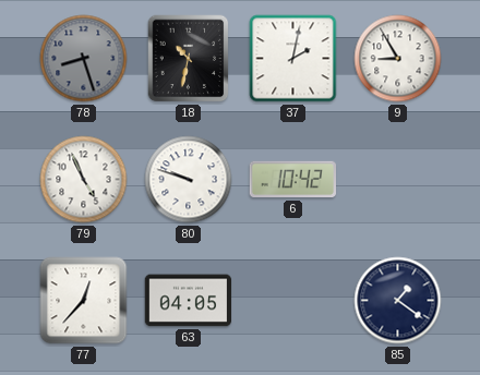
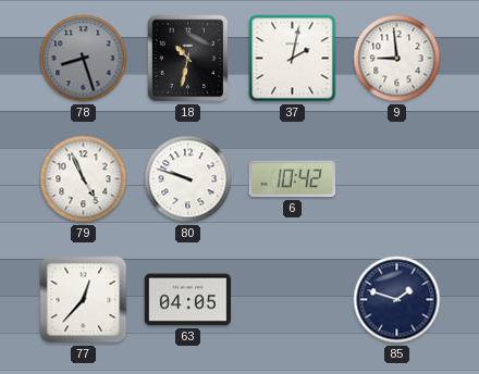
9: 8:55 -> 8:59
85: 1:21 -> 1:48
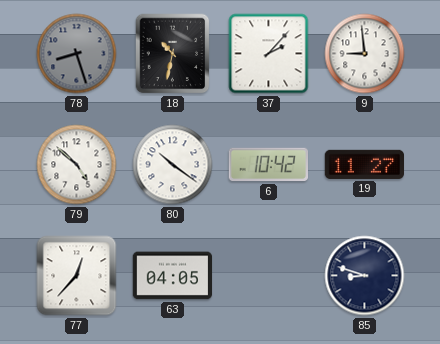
37: 2:02 -> 2:07
79: 4:56 -> 4:52
80: 9:48 -> 10:21
19: none -> 11:27
85: 1:48 -> 8:48
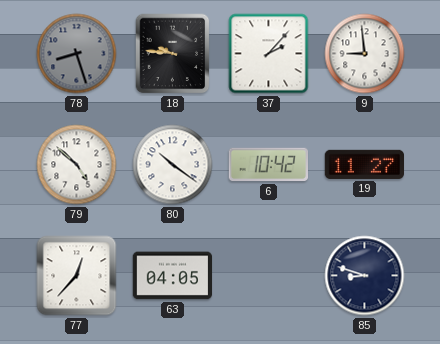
18: 10:32 -> 9:46
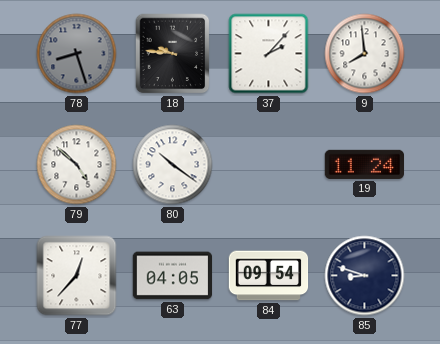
9: 8:59 -> 7:59
6: 10:42 -> none
19: 11:27 -> 11:24
84: none -> 09:54
